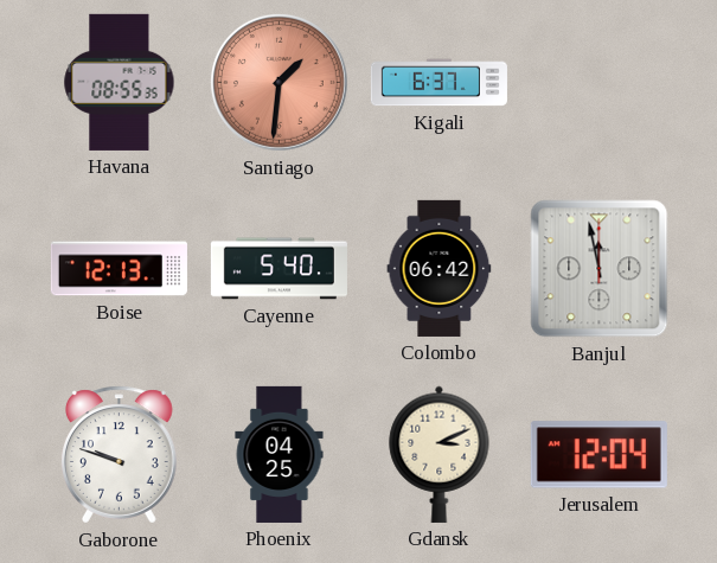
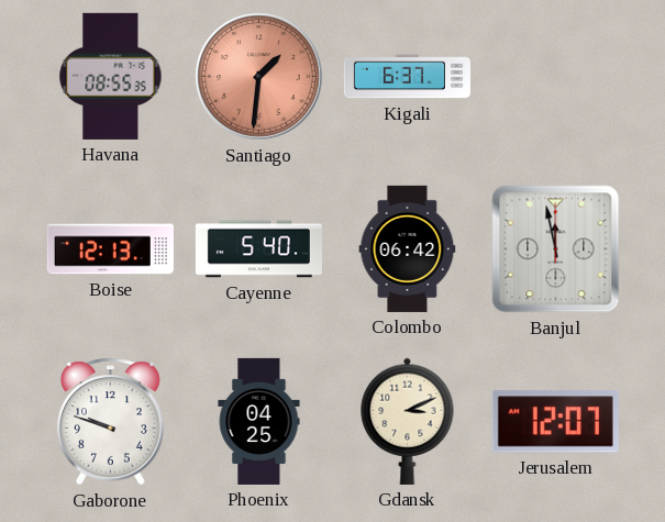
Jerusalem: 12:04 -> 12:07
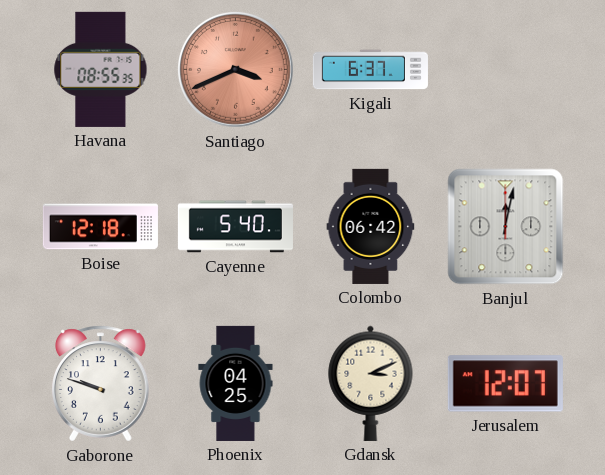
Santiago: 1:31 -> 3:41
Boise: 12:13 -> 12:18
Banjul: 11:58 -> 12:02
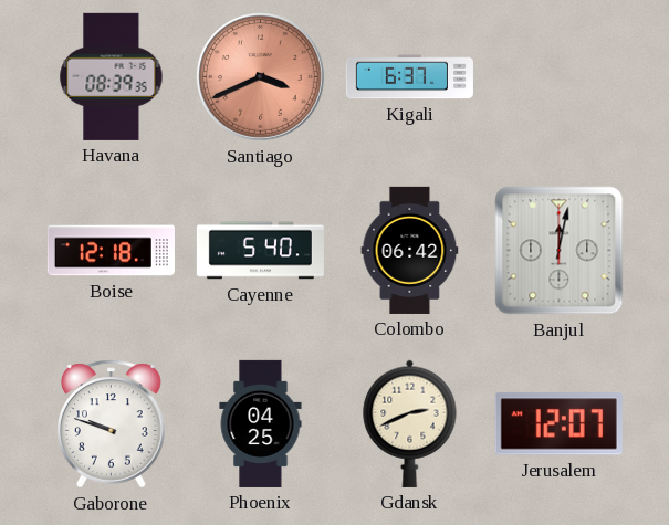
Havana: 08:55 -> 08:39
Gdansk: 3:11 -> 2:41
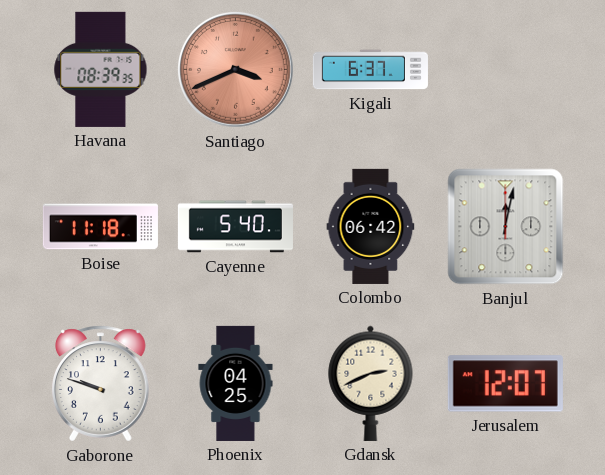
Boise: 12:18 -> 11:18
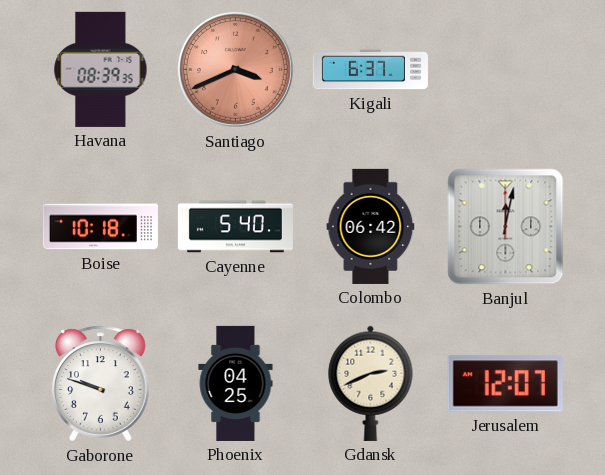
Boise: 11:18 -> 10:18
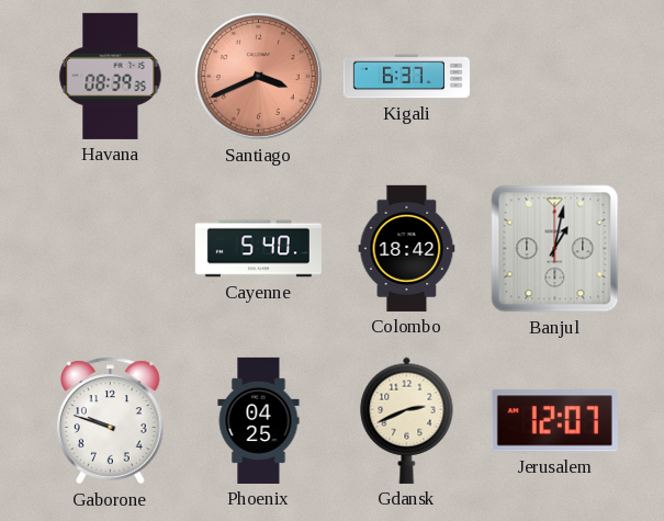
Boise: 10:18 -> none
Colombo: 06:42 -> 18:42
Banjul: 12:02 -> 1:02
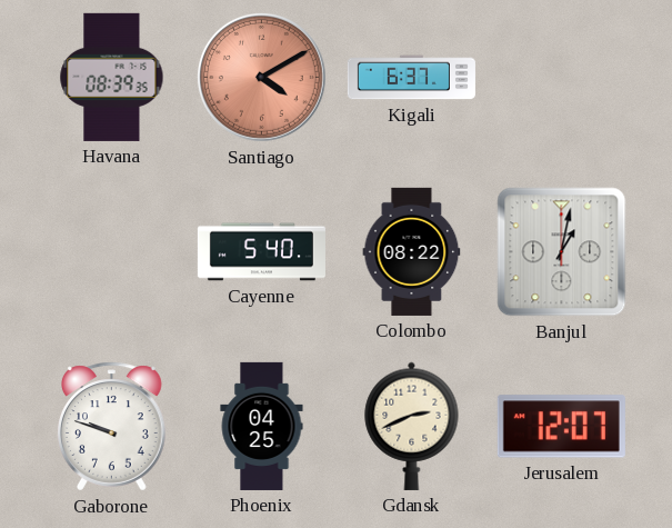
Santiago: 3:41 -> 4:10
Colombo: 18:42 -> 08:22
